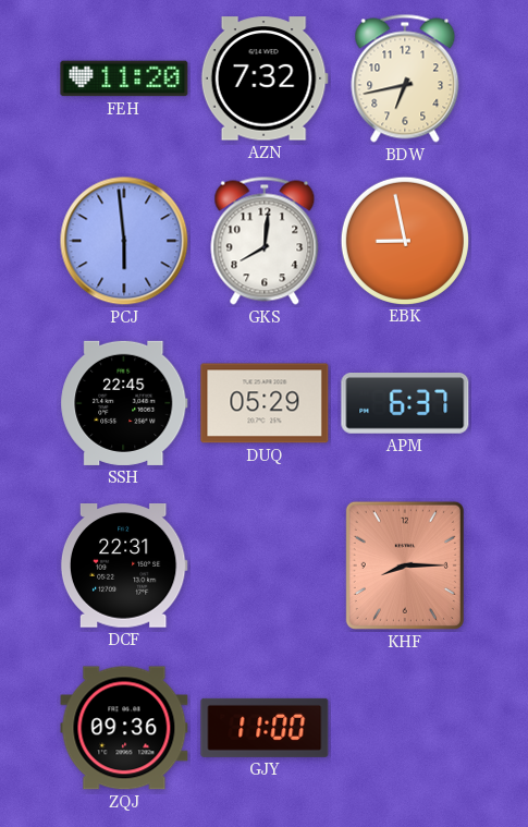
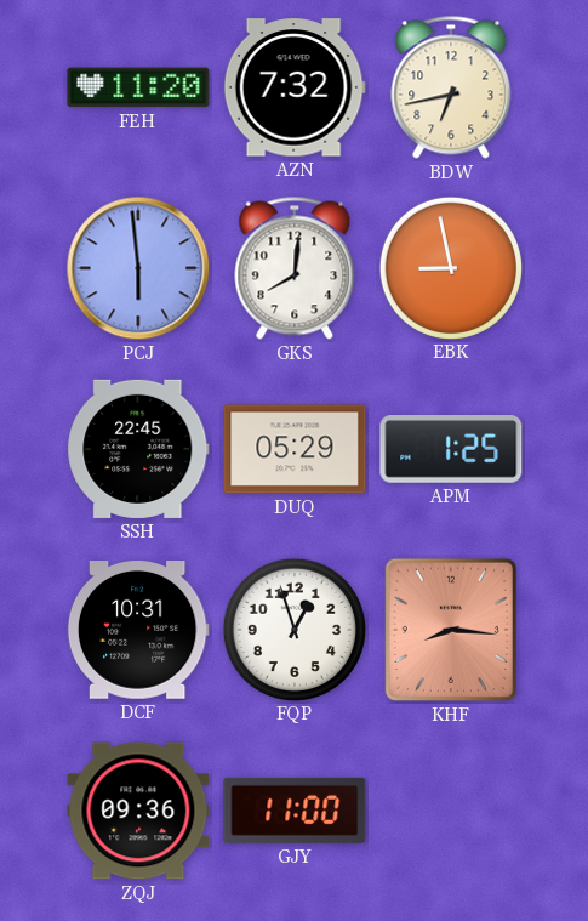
APM: 6:37 -> 1:25
DCF: 22:31 -> 10:31
FQP: none -> 12:57
KHF: 8:15 -> 8:16
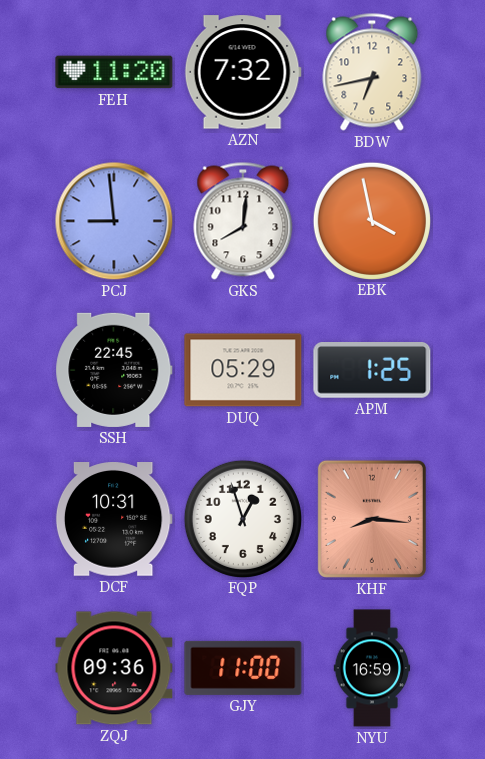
PCJ: 5:59 -> 8:59
EBK: 8:58 -> 3:58
NYU: none -> 16:59
